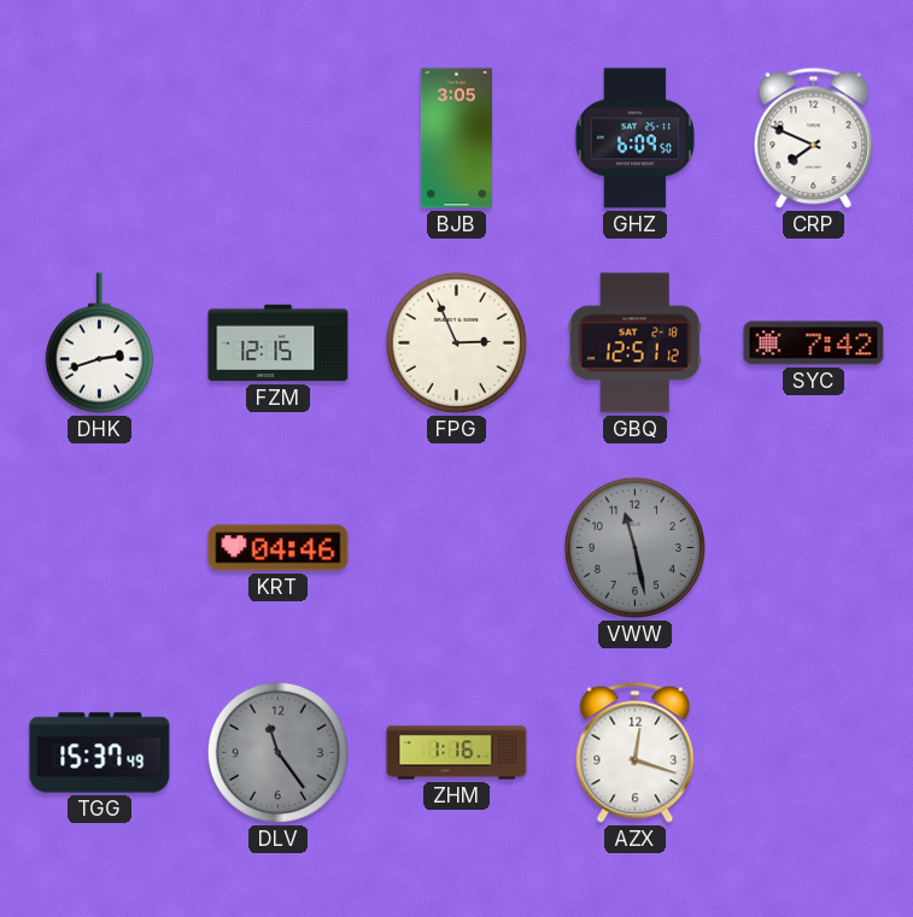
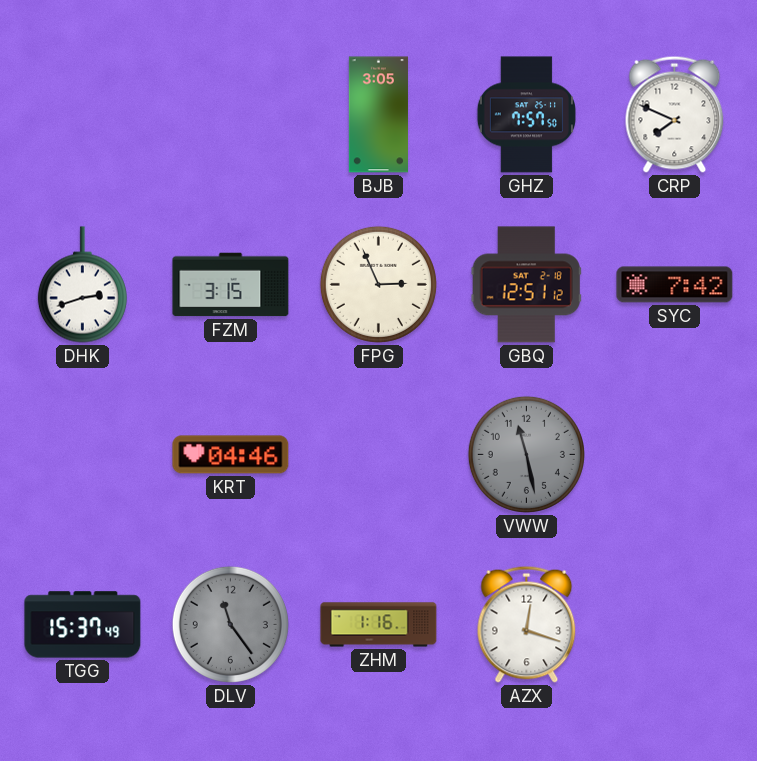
GHZ: 6:09 -> 7:57
FZM: 12:15 -> 3:15
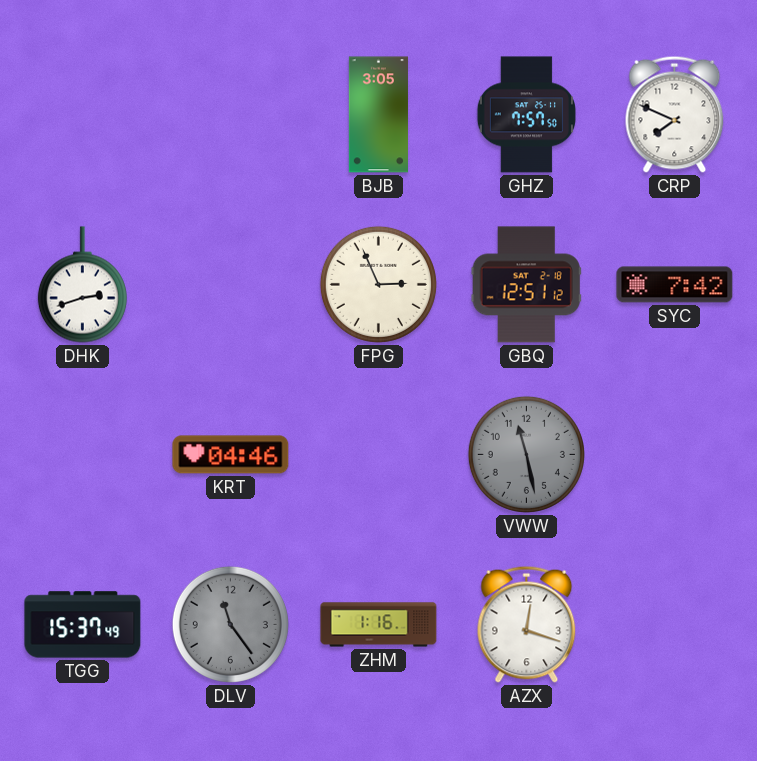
FZM: 3:15 -> none
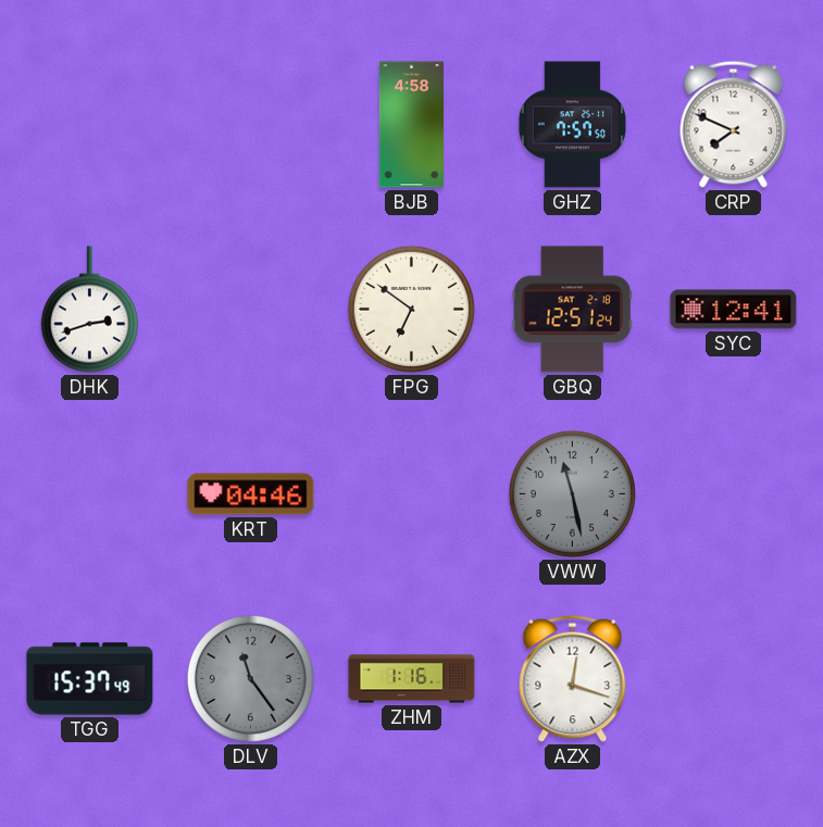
BJB: 3:05 -> 4:58
FPG: 2:56 -> 6:51
GBQ: 12:51:12 -> 12:51:24
SYC: 7:42 -> 12:41
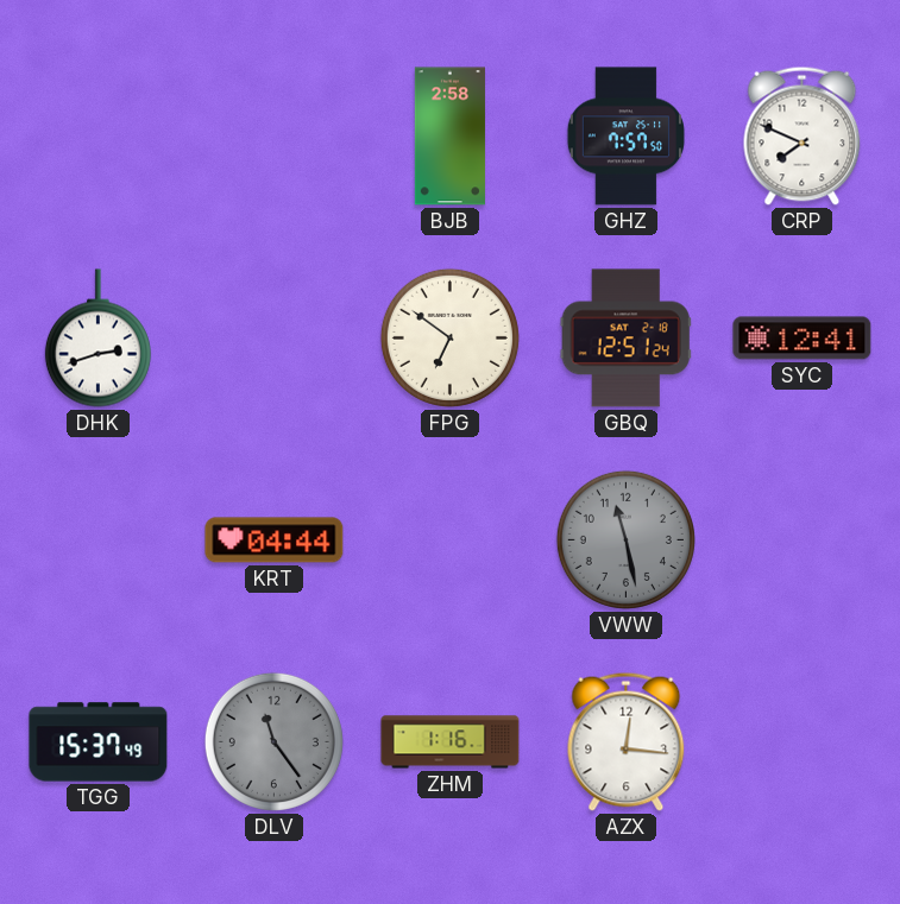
BJB: 4:58 -> 2:58
KRT: 04:46 -> 04:44
AZX: 12:18 -> 12:16
